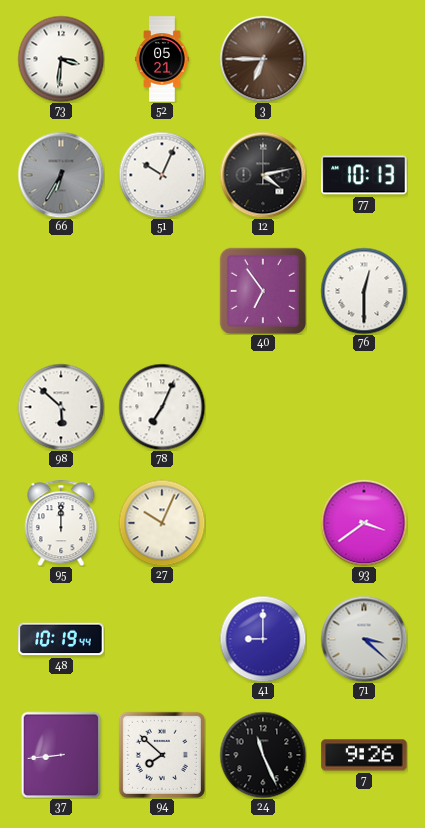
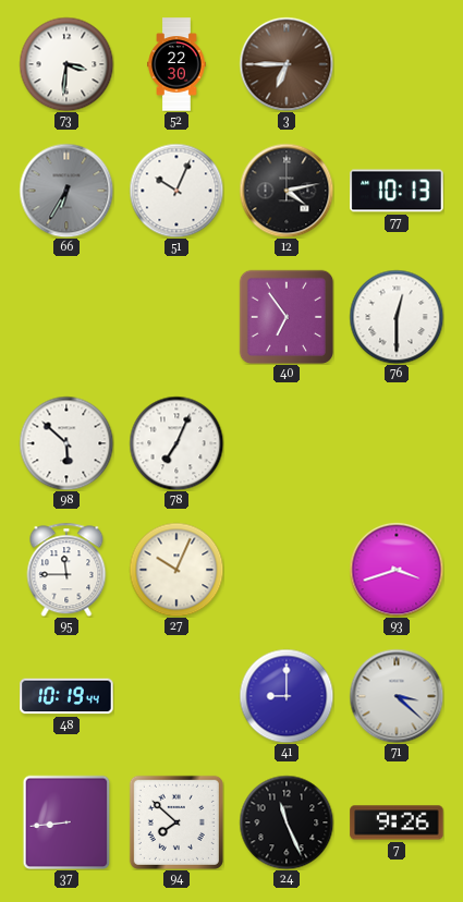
52: 05:21 -> 22:30
95: 12:00 -> 11:45
93: 3:39 -> 3:42
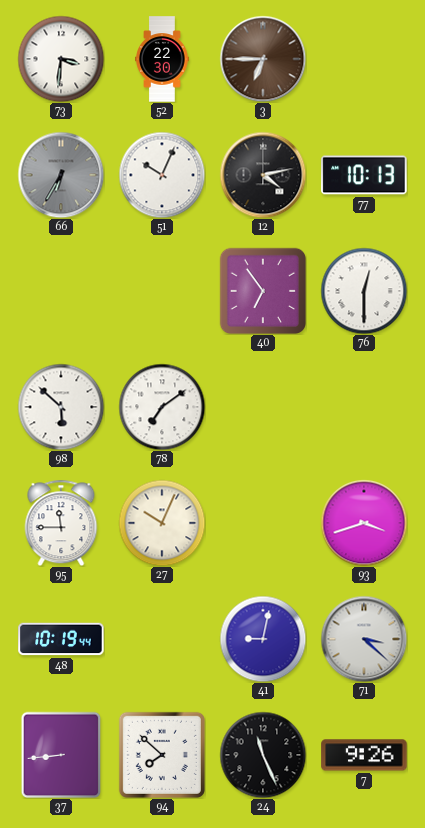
78: 7:04 -> 7:09
41: 9:00 -> 9:02
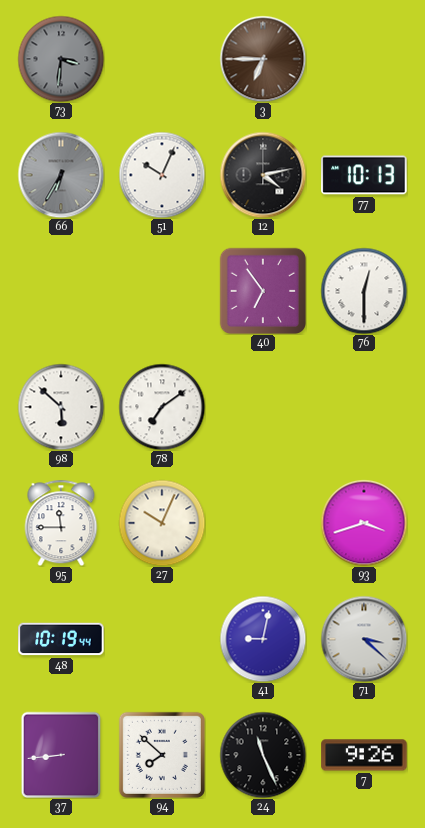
73 dial: white -> grey
52: 22:30 -> none
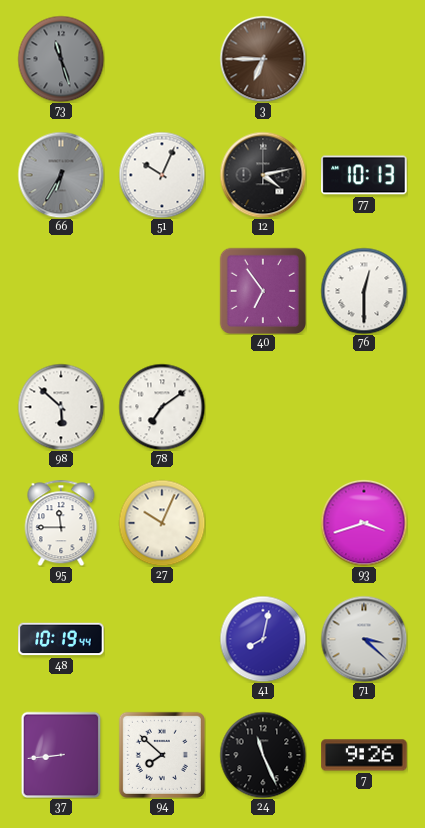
73: 3:31 -> 11:27
41: 9:02 -> 8:02
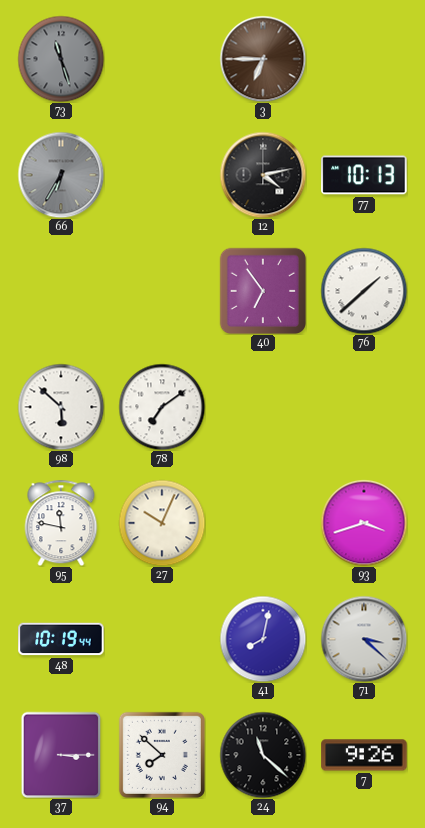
51: 10:04 -> none
76: 12:30 -> 1:38
95: 11:45 -> 11:47
37: 8:44 -> 3:15
24: 11:26 -> 11:22
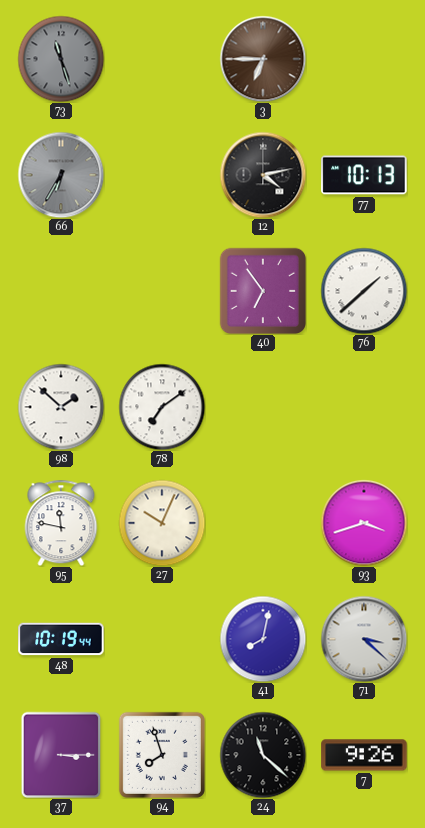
98: 5:52 -> 1:52
94: 7:52 -> 7:57
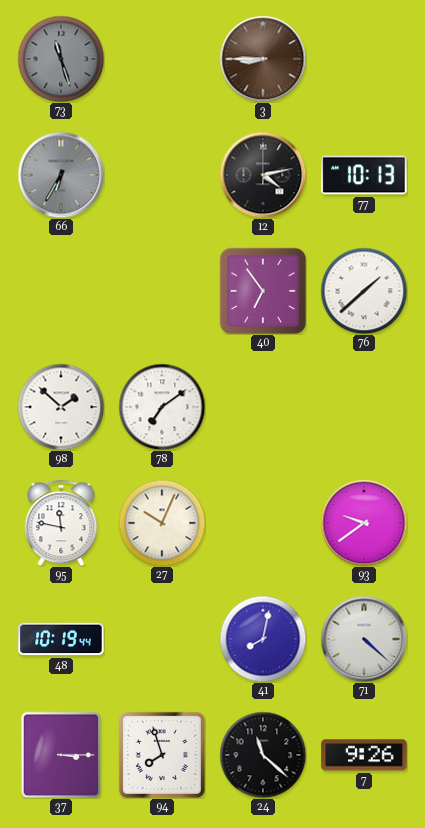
3: 6:45 -> 8:45
93: 3:42 -> 9:39
71: 3:22 -> 4:22
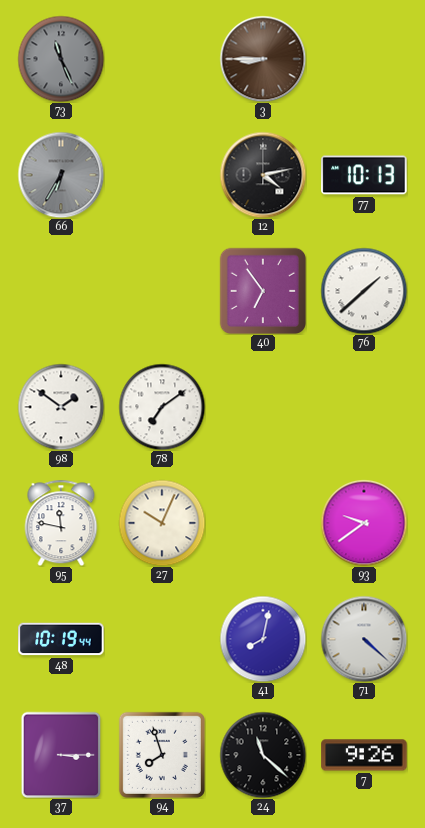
73: 11:27 -> 11:26
98: 1:52 -> 1:51
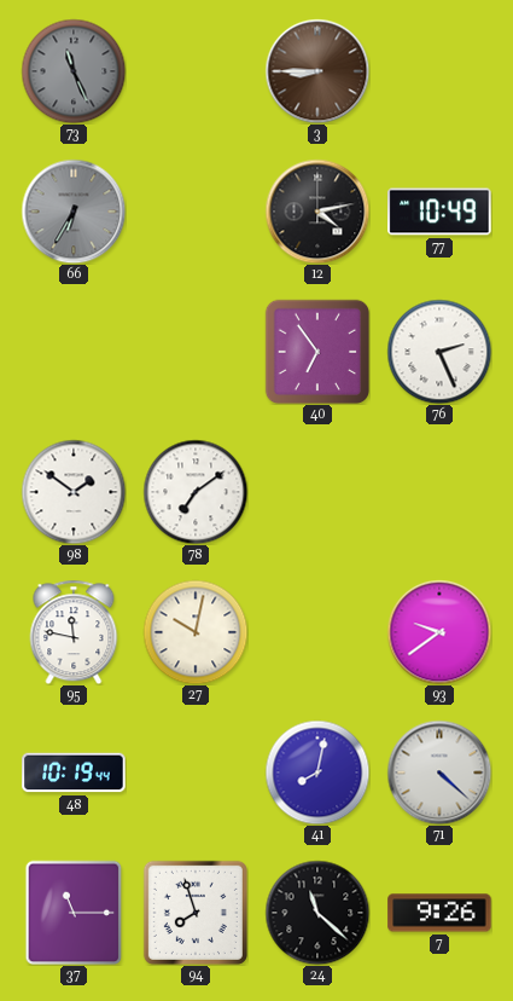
77: 10:13 -> 10:49
76: 1:38 -> 2:26
27: 10:04 -> 10:02
37: 3:15 -> 11:15
